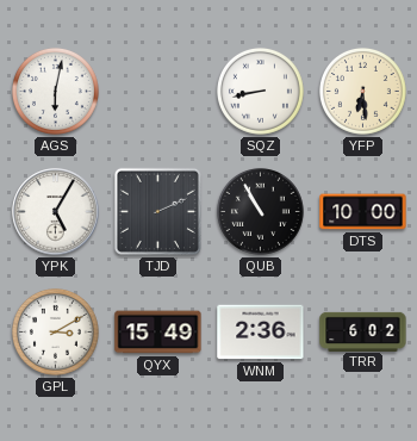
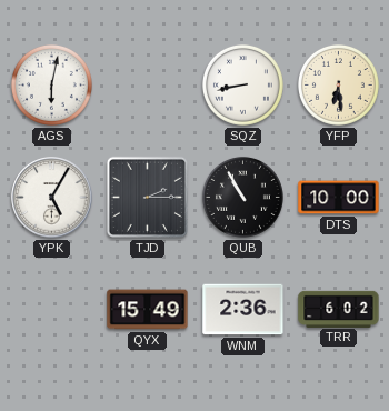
TJD: 2:11 -> 2:15
GPL: 3:10 -> none
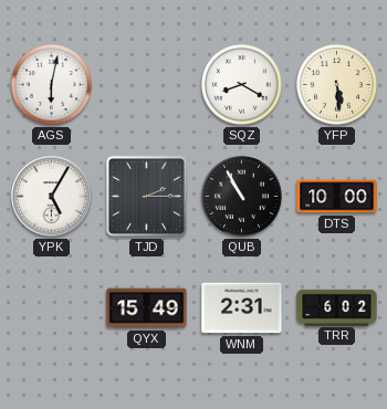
SQZ: 8:43 -> 8:20
YFP: 6:29 -> 5:29
WNM: 2:36 -> 2:31
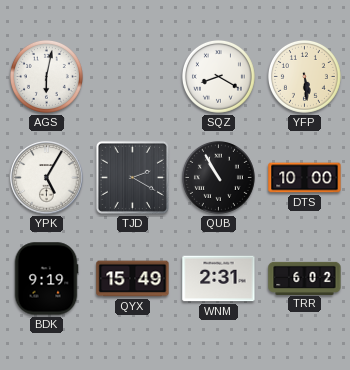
TJD: 2:15 -> 2:20
BDK: none -> 9:19
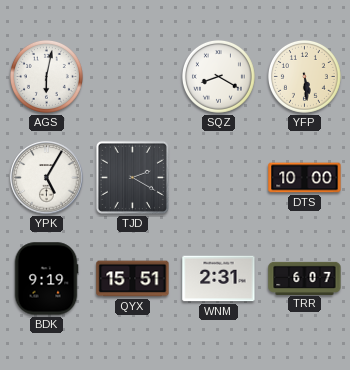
QUB: 10:55 -> none
QYX: 15:49 -> 15:51
TRR: 6:02 -> 6:07
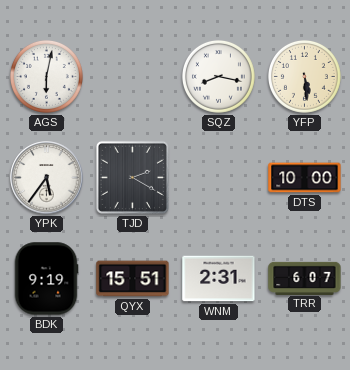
SQZ: 8:20 -> 8:17
YPK: 5:05 -> 5:36
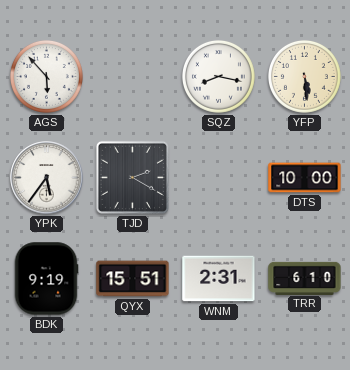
AGS: 6:02 -> 5:53
TRR: 6:07 -> 6:10
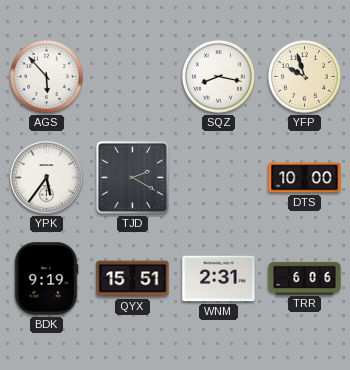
YFP: 5:29 -> 9:57
TRR: 6:10 -> 6:06
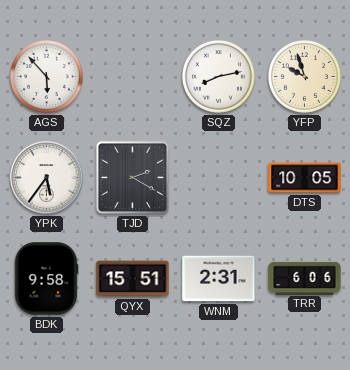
SQZ: 8:17 -> 8:13
DTS: 10:00 -> 10:05
BDK: 9:19 -> 9:58
